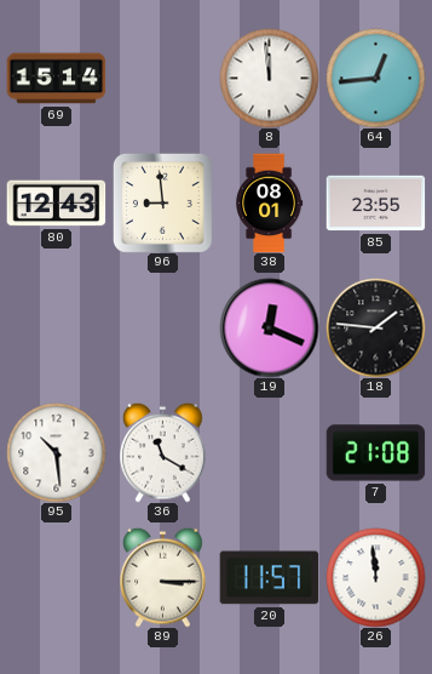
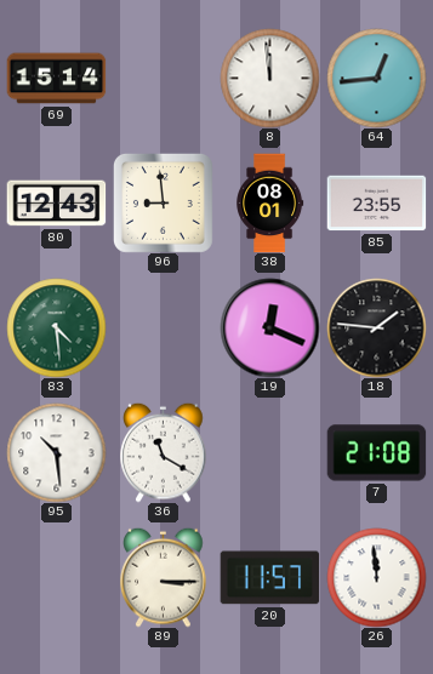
83: none -> 4:29
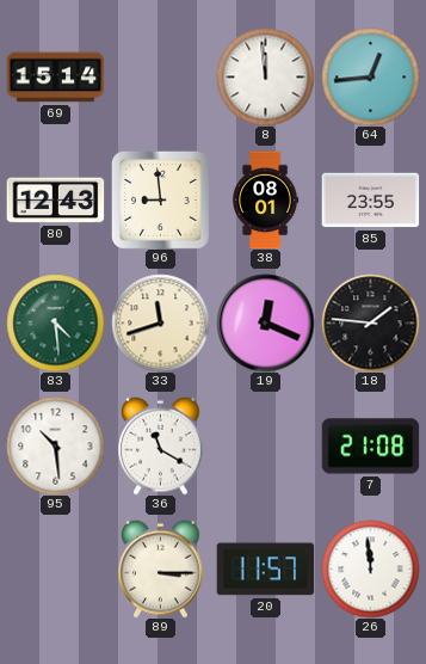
33: none -> 11:42
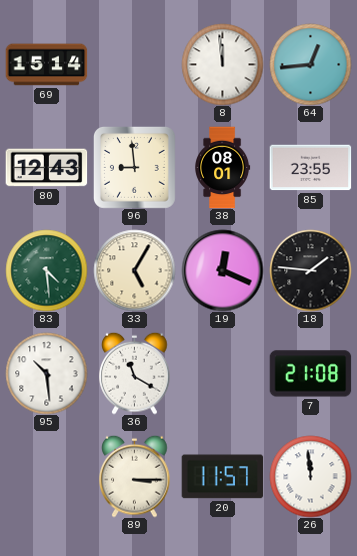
33: 11:42 -> 5:05
